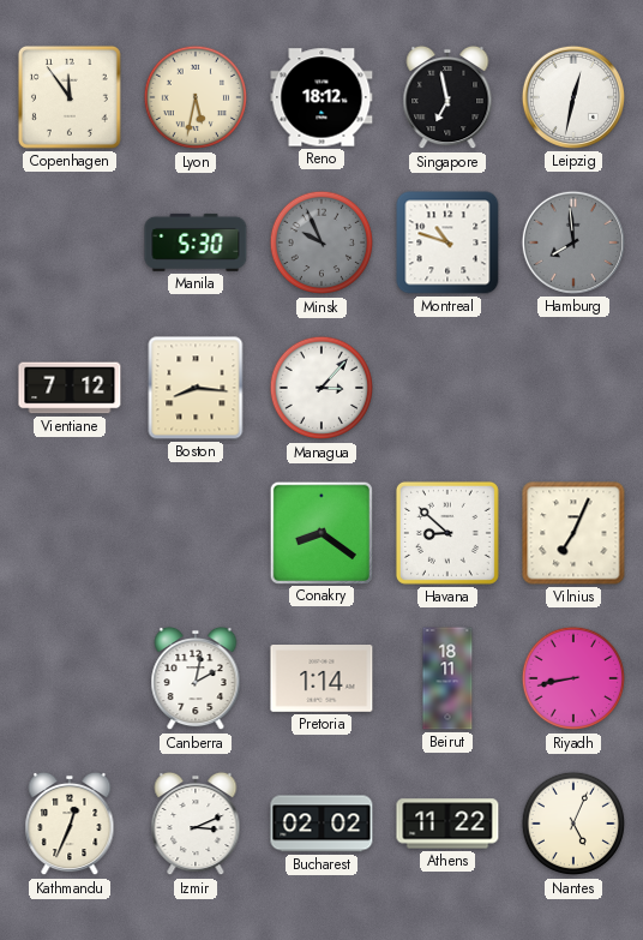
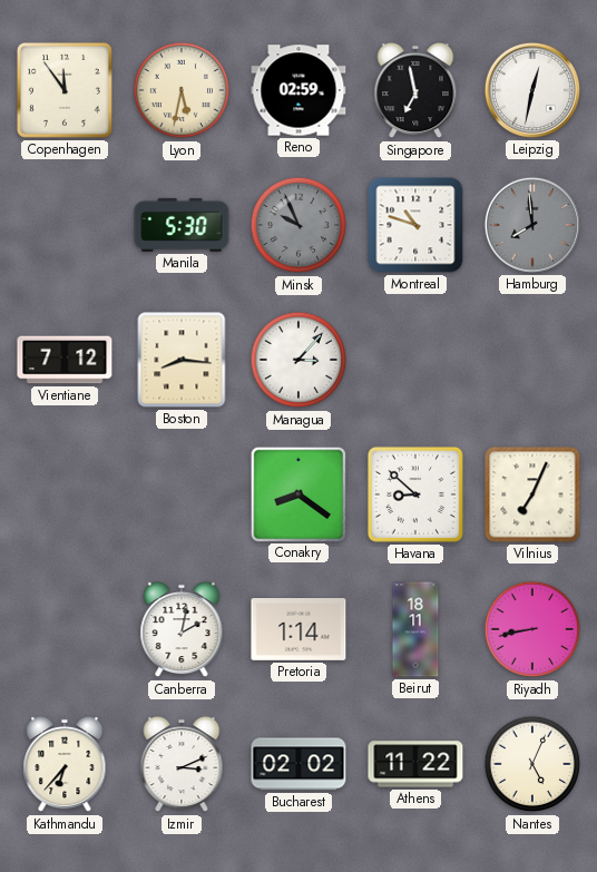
Reno: 18:12 -> 02:59
Kathmandu: 12:34 -> 6:37
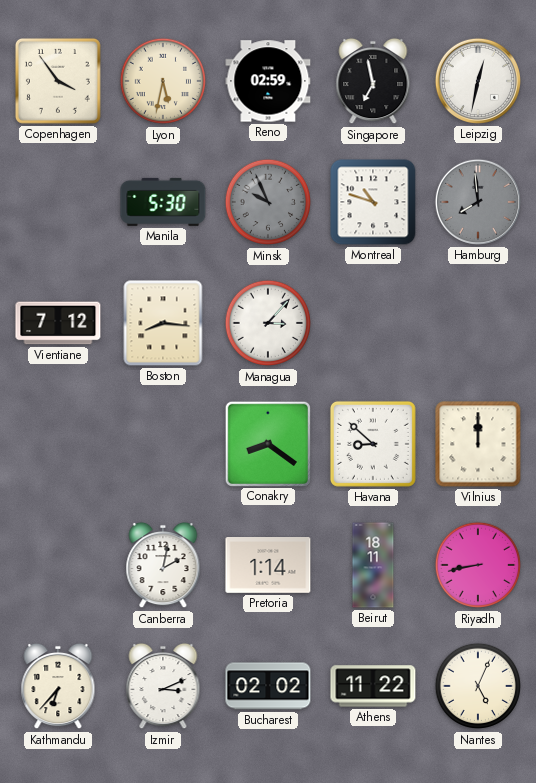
Copenhagen: 11:54 -> 3:54
Vilnius: 7:04 -> 12:00
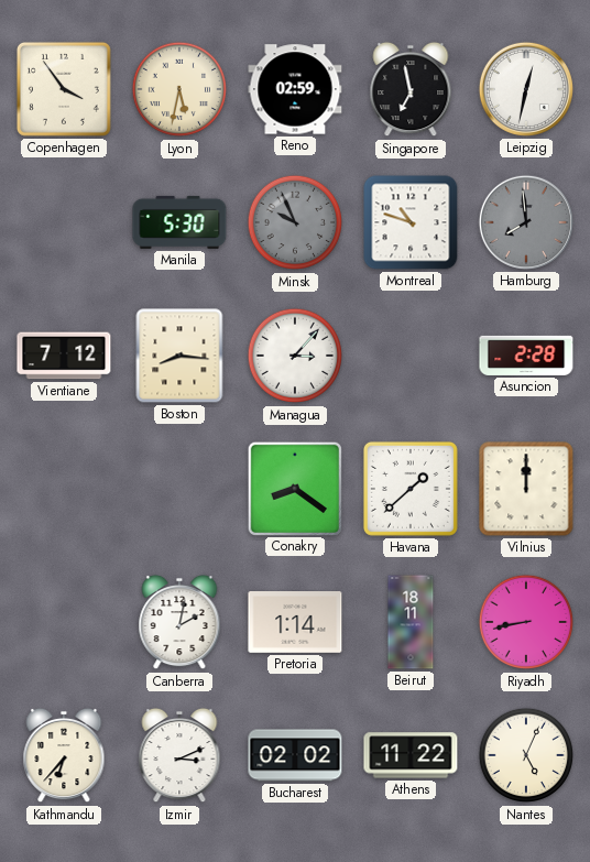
Asuncion: none -> 2:28
Havana: 8:52 -> 1:38
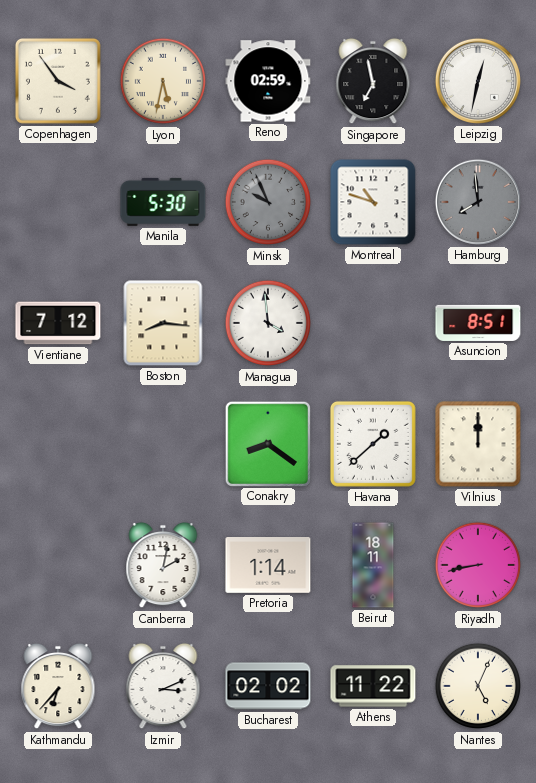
Managua: 3:07 -> 3:59
Asuncion: 2:28 -> 8:51
